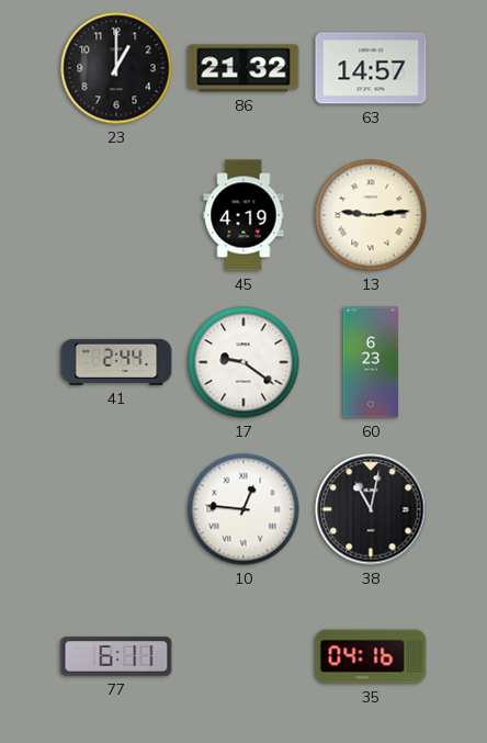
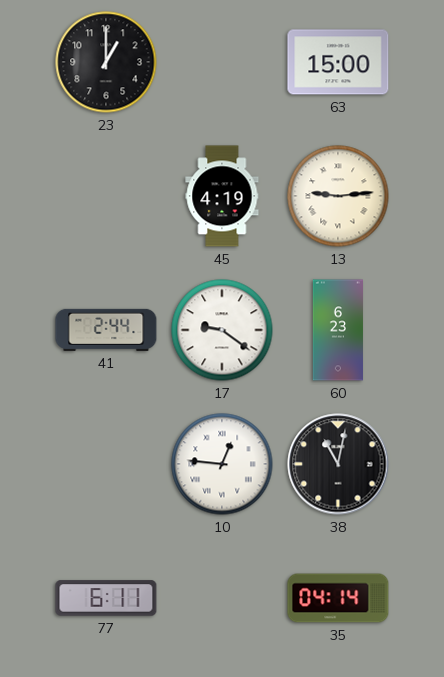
86: 21:32 -> none
63: 14:57 -> 15:00
35: 04:16 -> 04:14
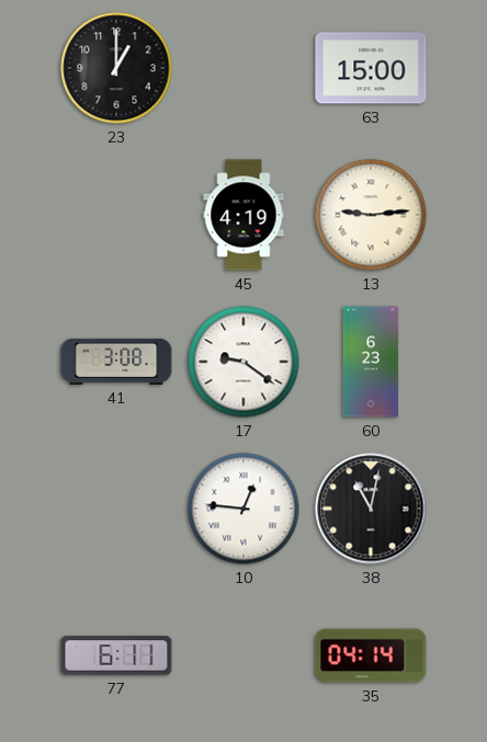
41: 2:44 -> 3:08
